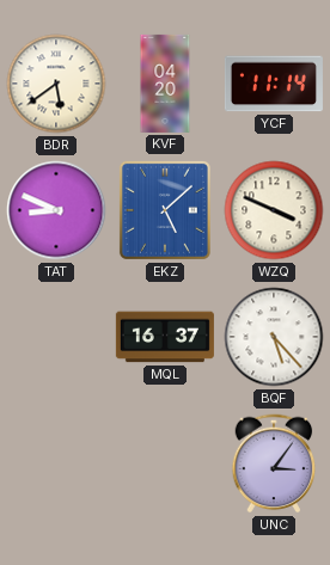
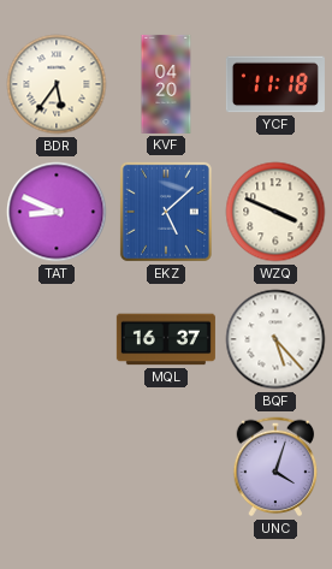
BDR: 5:39 -> 5:36
YCF: 11:14 -> 11:18
UNC: 3:06 -> 4:03
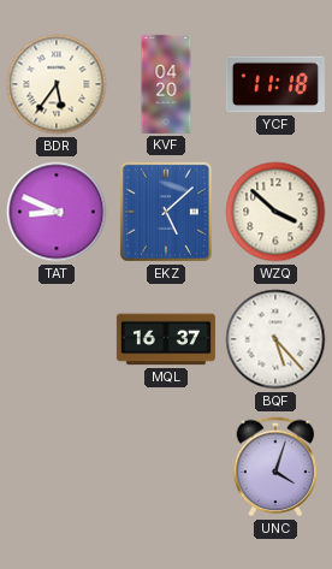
WZQ: 3:49 -> 3:52
